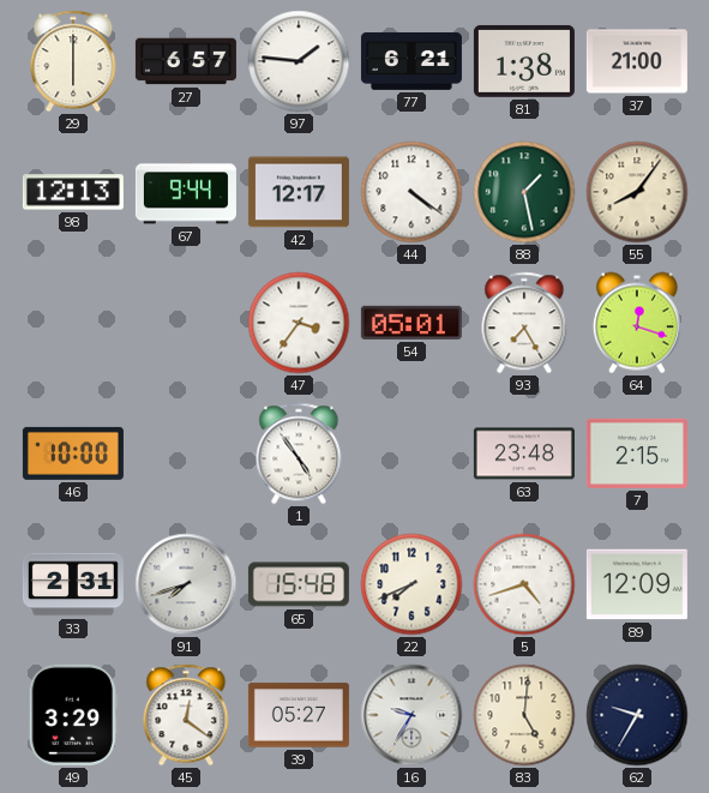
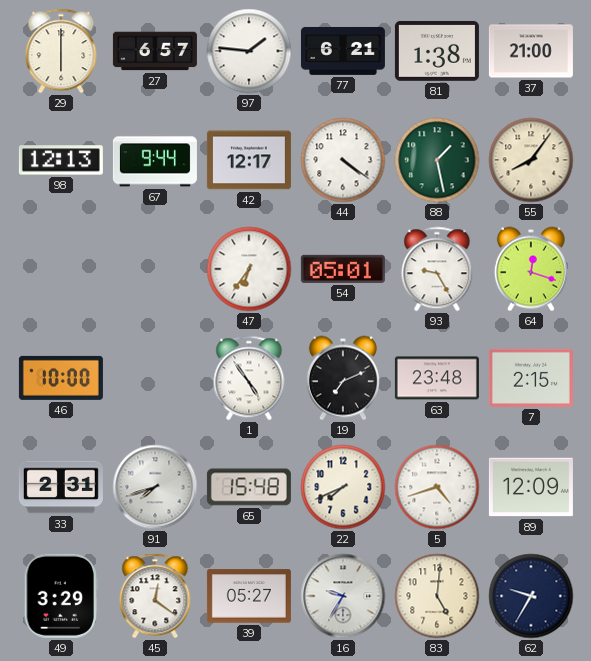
47: 3:36 -> 6:36
93: 7:25 -> 9:25
19: none -> 7:11
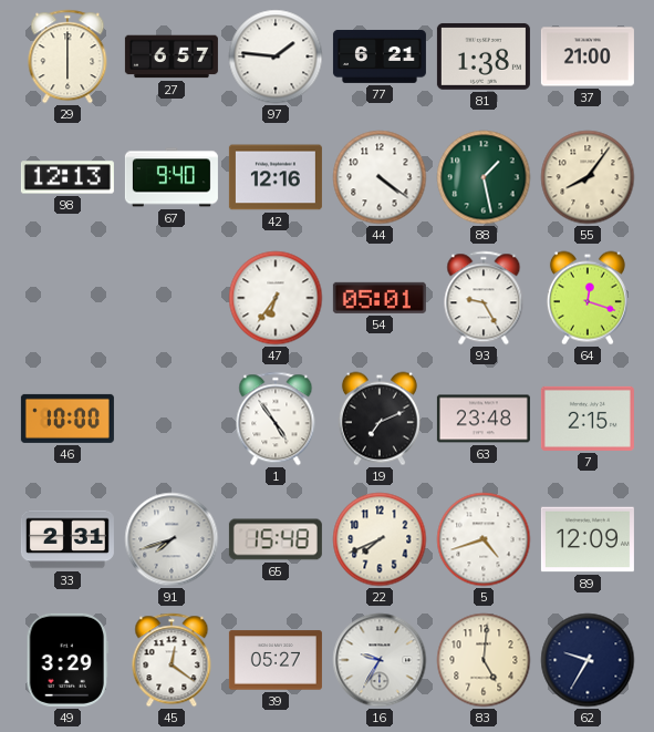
67: 9:44 -> 9:40
42: 12:17 -> 12:16
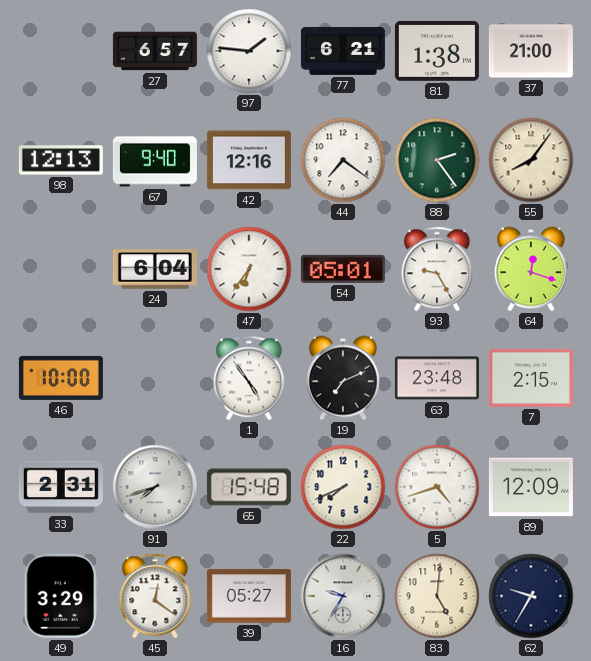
29: 6:00 -> none
44: 4:21 -> 7:21
88: 1:28 -> 2:24
24: none -> 6:04
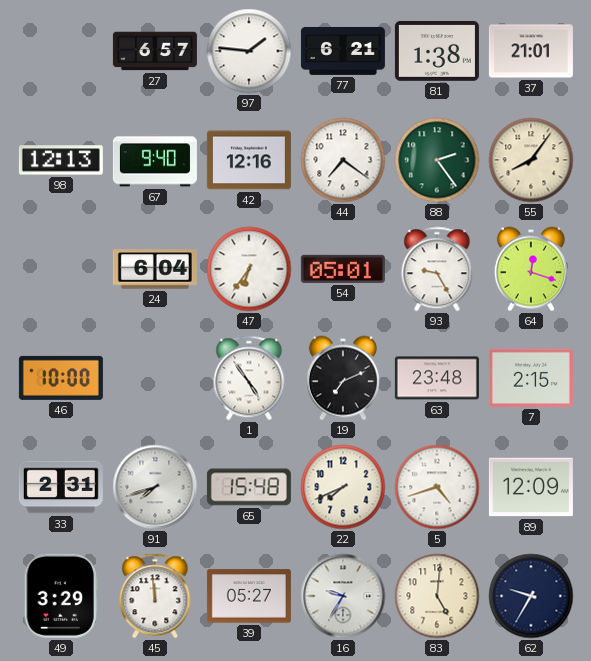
37: 21:00 -> 21:01
45: 12:21 -> 11:59
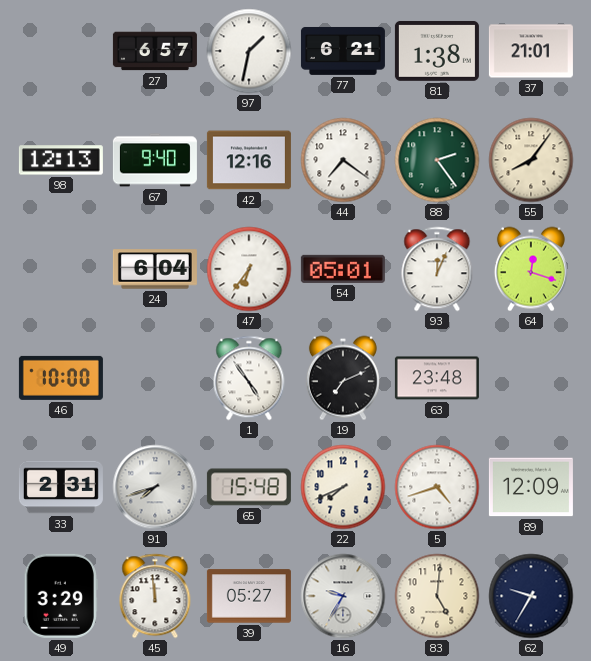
97: 1:46 -> 1:32
93: 9:25 -> 12:04
7: 2:15 -> none
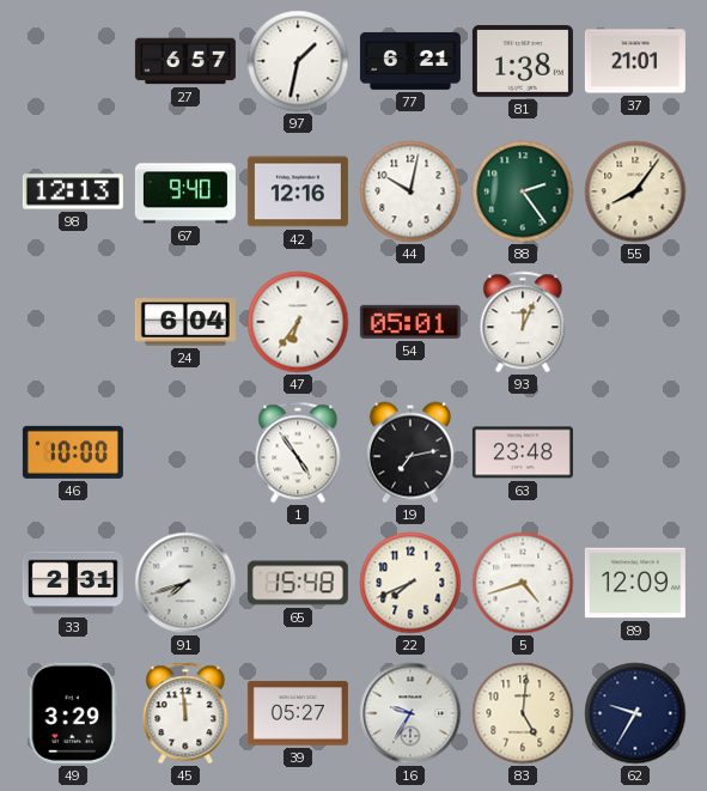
44: 7:21 -> 10:02
64: 12:18 -> none
19: 7:11 -> 7:13
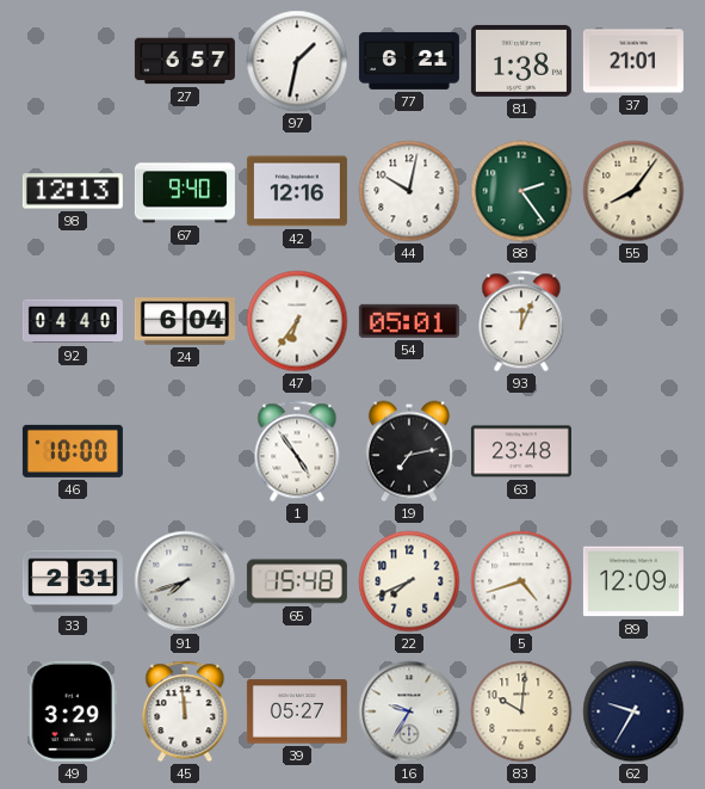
92: none -> 04:40
83: 5:01 -> 10:01
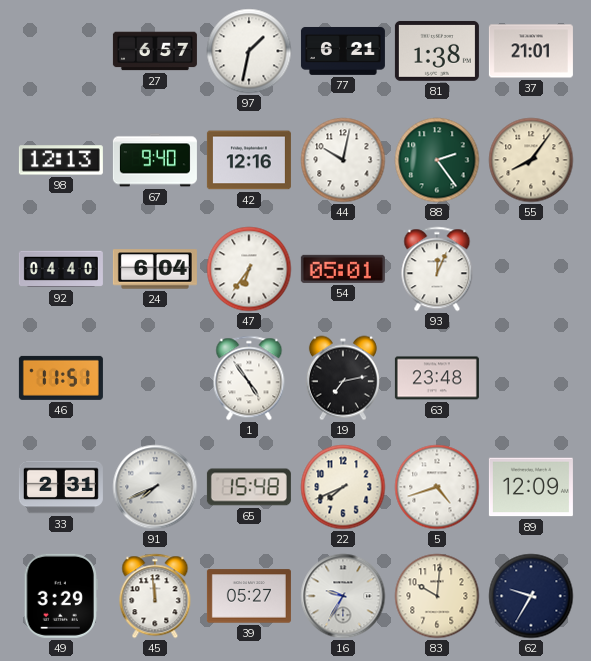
46: 10:00 -> 11:51
91: 7:42 -> 7:41
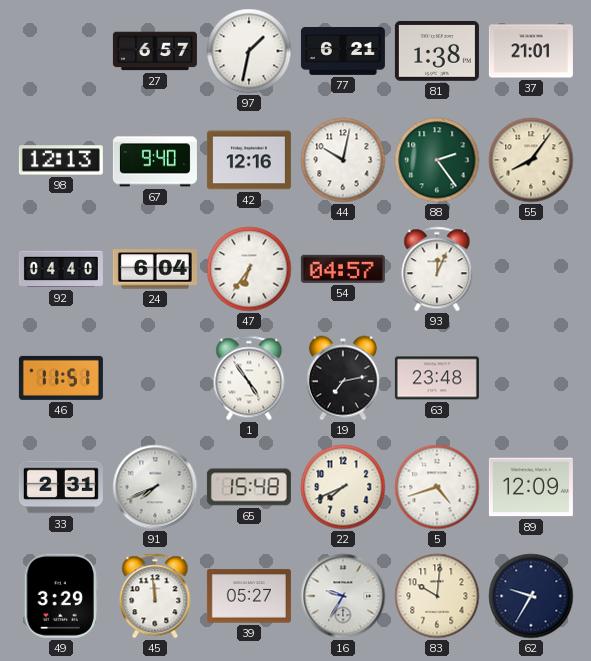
54: 05:01 -> 04:57
